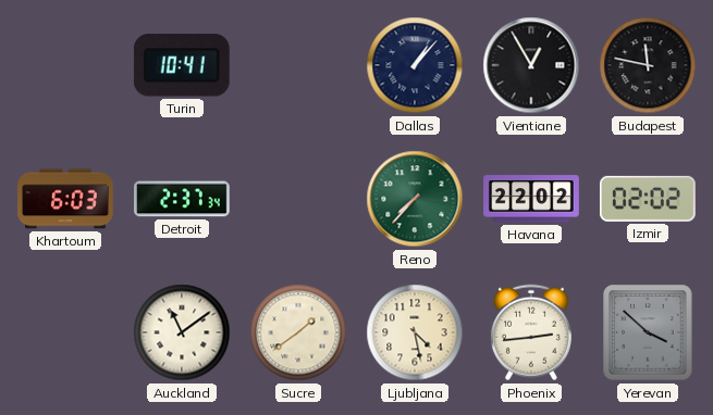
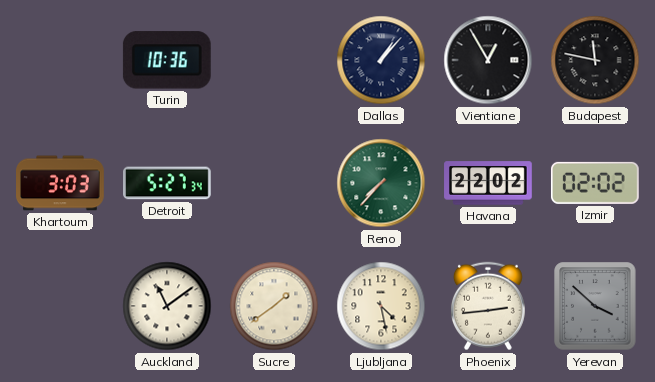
Turin: 10:41 -> 10:36
Khartoum: 6:03 -> 3:03
Detroit: 2:37 -> 5:27
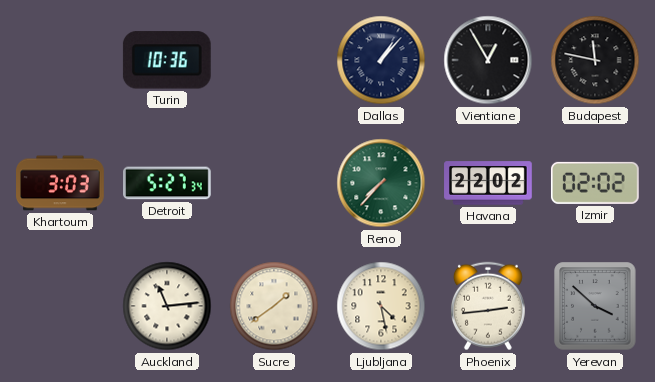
Auckland: 11:09 -> 11:14
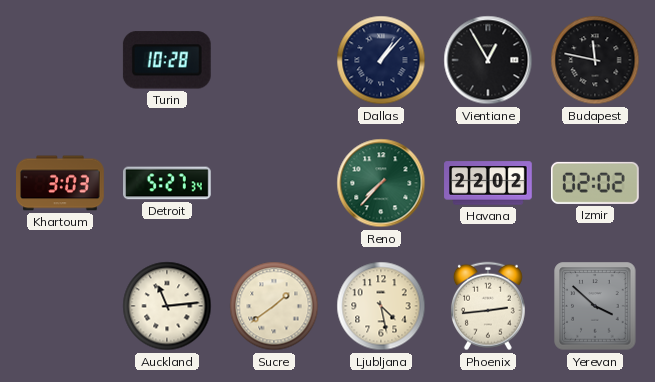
Turin: 10:36 -> 10:28
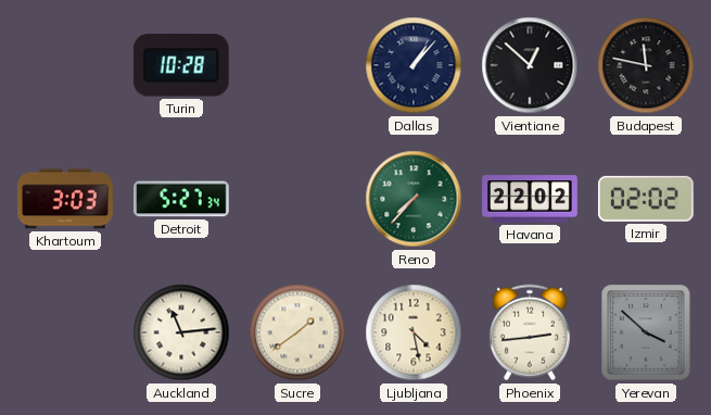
Vientiane: 12:55 -> 12:52
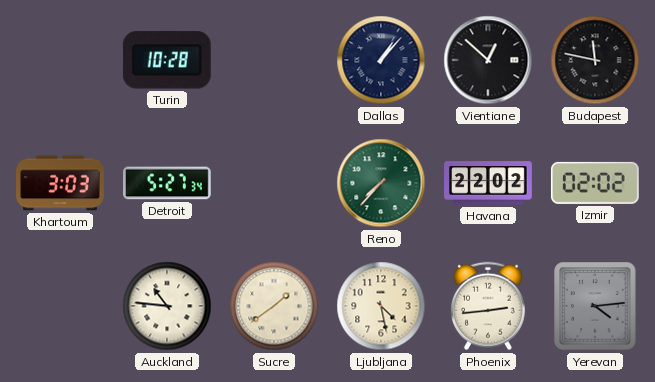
Auckland: 11:14 -> 10:46
Yerevan: 3:52 -> 4:14
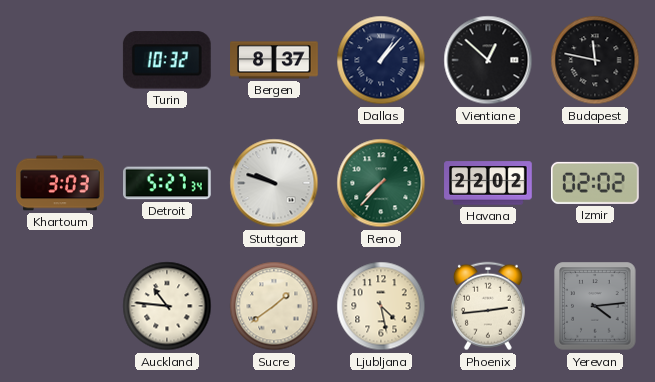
Turin: 10:28 -> 10:32
Bergen: none -> 8:37
Stuttgart: none -> 9:48
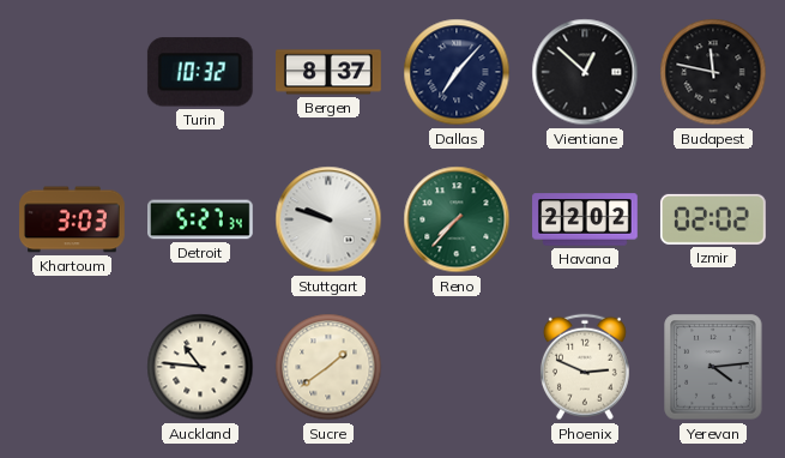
Dallas: 1:07 -> 7:07
Ljubljana: 4:28 -> none
Phoenix: 2:44 -> 2:49
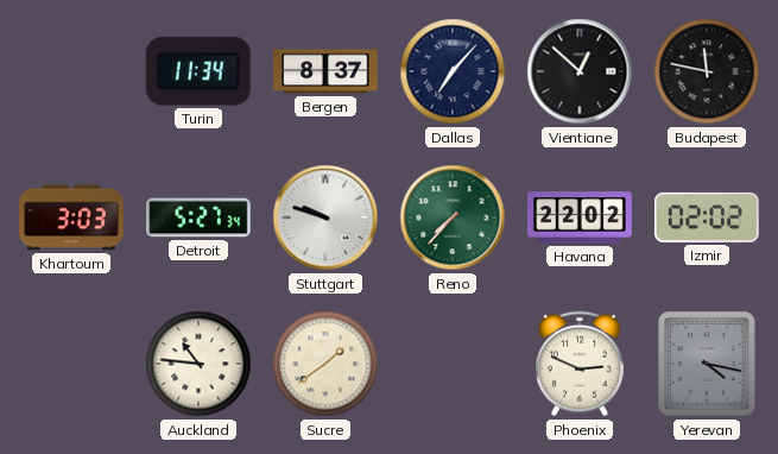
Turin: 10:32 -> 11:34
Yerevan: 4:14 -> 4:17
